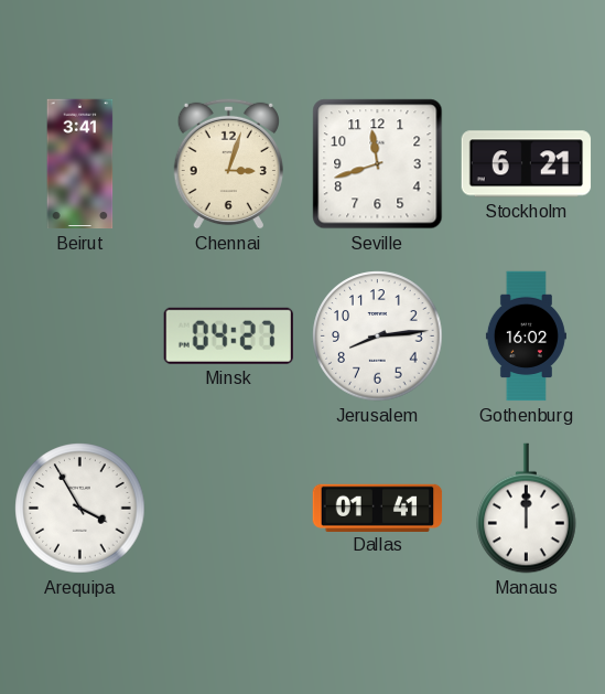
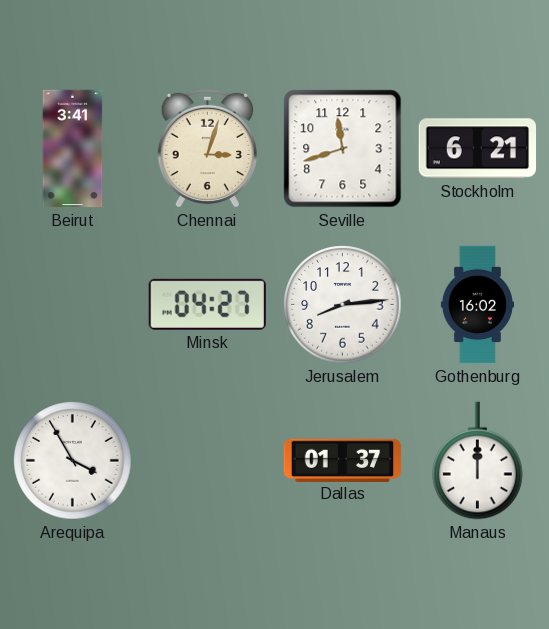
Dallas: 01:41 -> 01:37
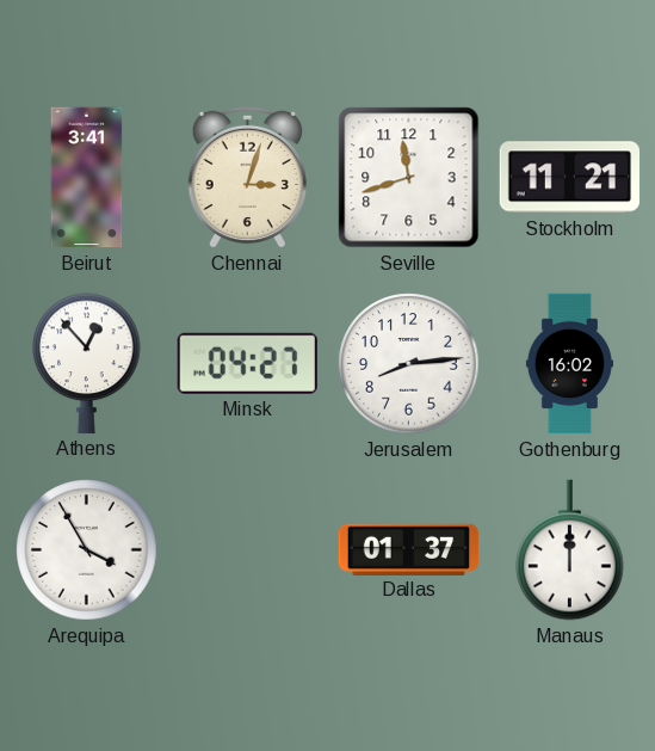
Stockholm: 6:21 -> 11:21
Athens: none -> 12:53
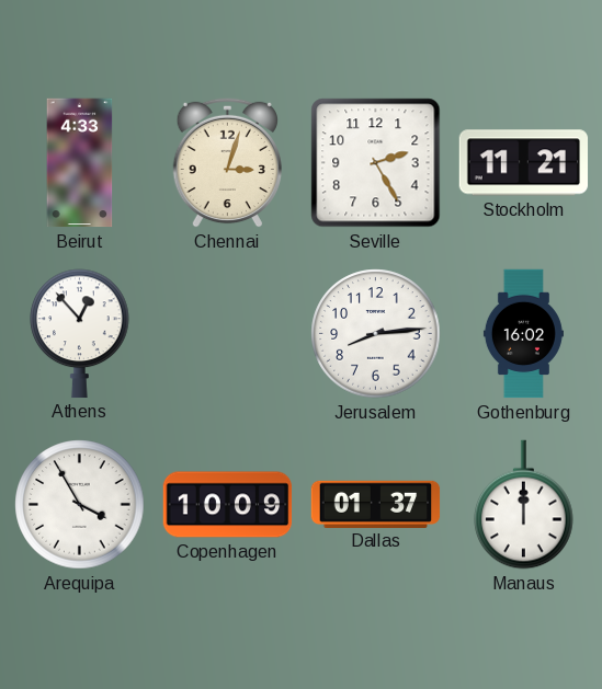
Beirut: 3:41 -> 4:33
Seville: 11:42 -> 2:25
Minsk: 04:27 -> none
Copenhagen: none -> 10:09
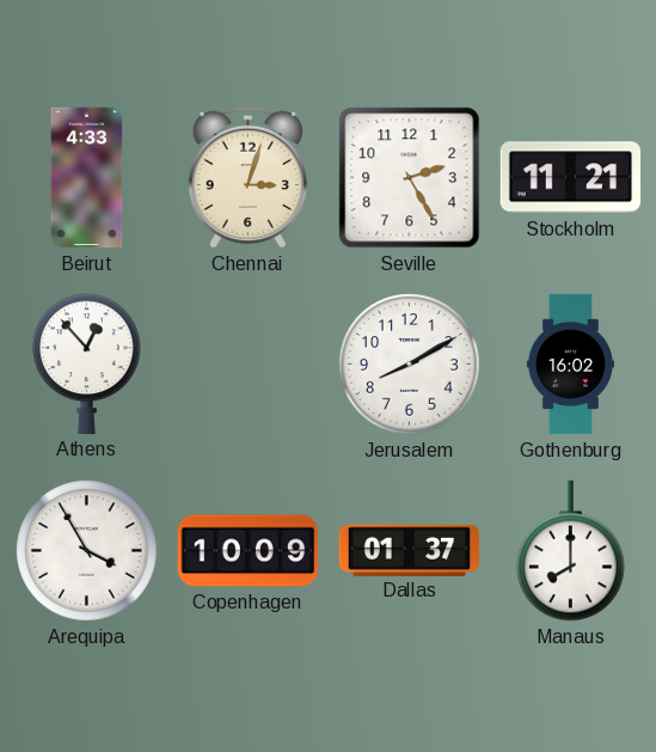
Jerusalem: 8:14 -> 8:10
Manaus: 12:00 -> 8:00
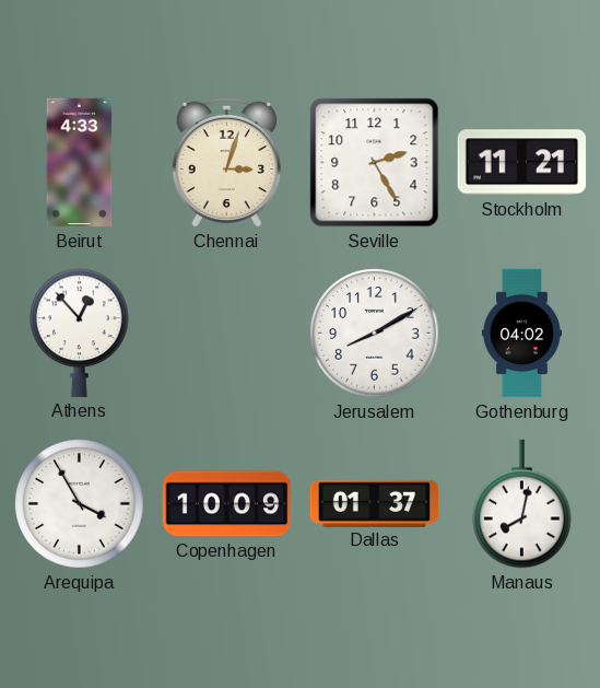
Gothenburg: 16:02 -> 04:02
Manaus: 8:00 -> 8:02
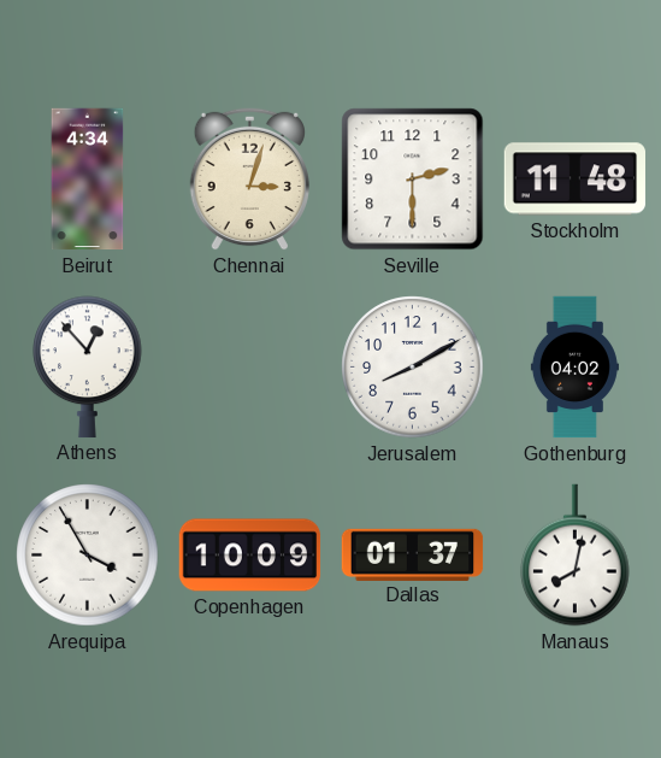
Beirut: 4:33 -> 4:34
Seville: 2:25 -> 2:30
Stockholm: 11:21 -> 11:48
